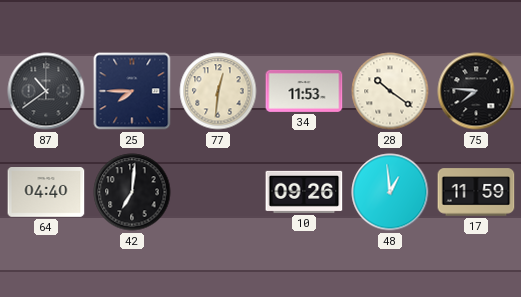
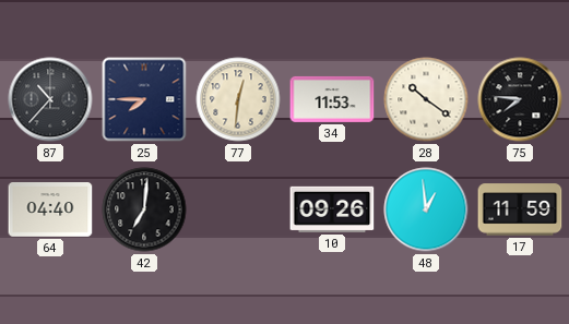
87: 10:39 -> 10:37
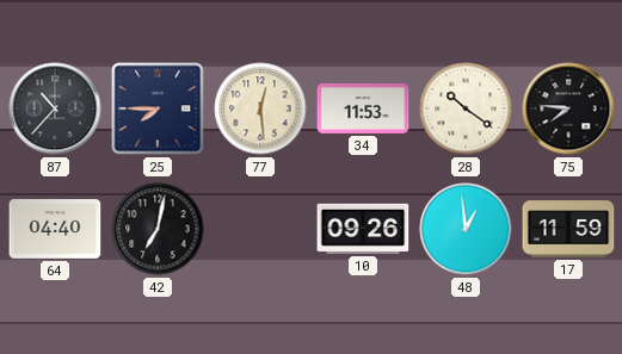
77: 12:31 -> 12:29
42: 7:01 -> 7:02
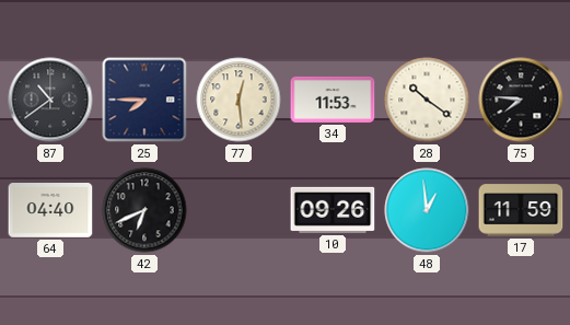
87: 10:37 -> 10:39
42: 7:02 -> 6:41
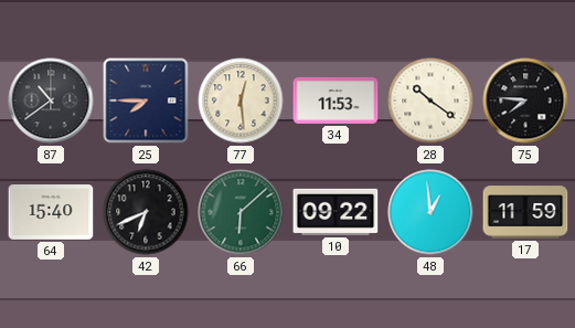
64: 04:40 -> 15:40
66: none -> 6:08
10: 09:26 -> 09:22
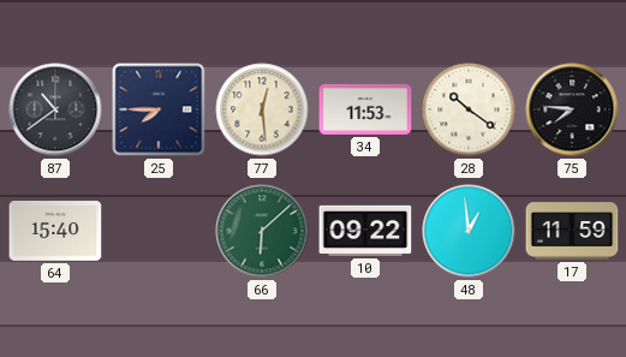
42: 6:41 -> none
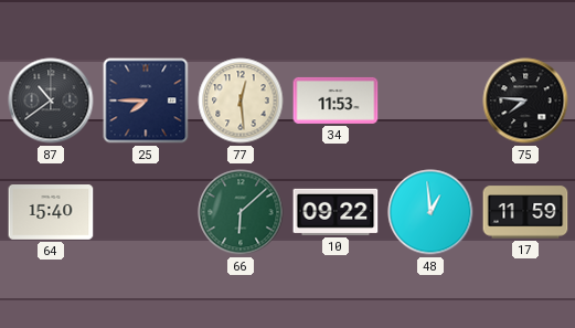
28: 10:21 -> none
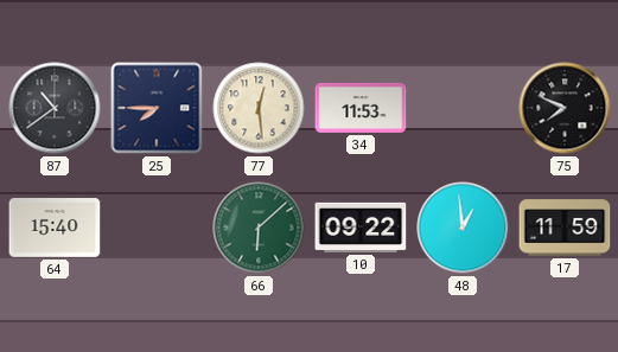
75: 7:46 -> 7:49
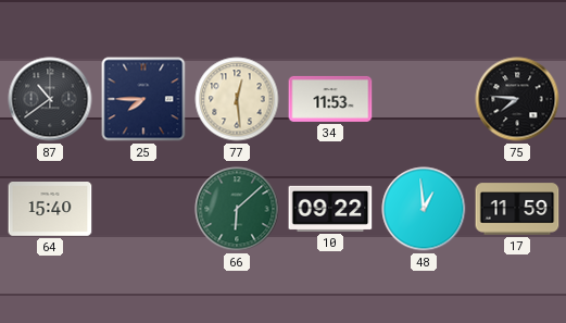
75: 7:49 -> 7:46
